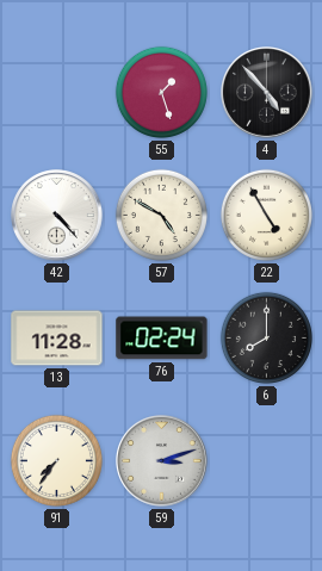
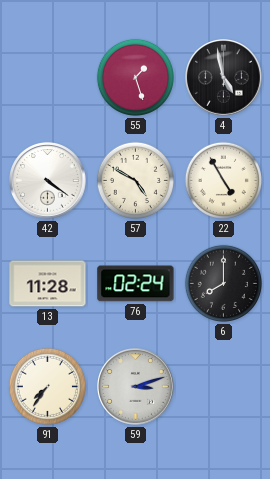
4: 4:53 -> 4:58
42: 4:23 -> 4:21
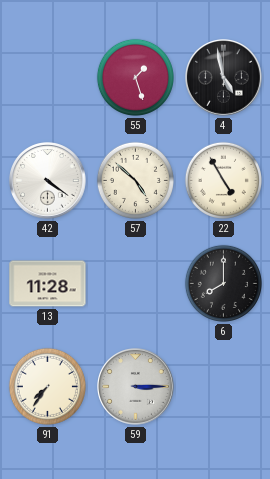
57: 4:50 -> 4:52
76: 02:24 -> none
59: 3:12 -> 3:15
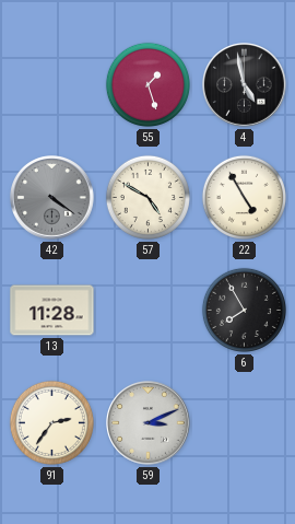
42 dial: white -> grey
57: 4:52 -> 4:50
6: 8:00 -> 7:55
91: 7:36 -> 2:36
59: 3:15 -> 3:11
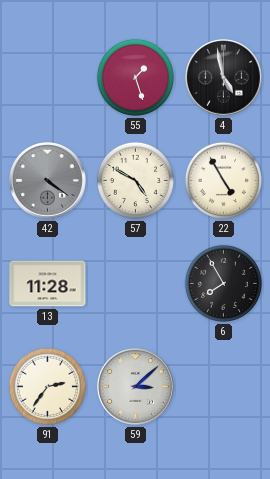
59: 3:11 -> 3:08
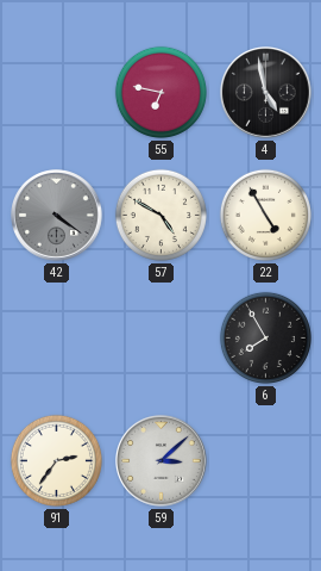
55: 1:27 -> 6:47
13: 11:28 -> none
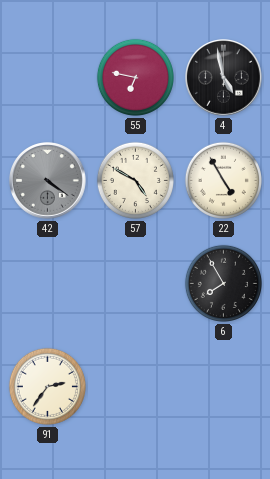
59: 3:08 -> none
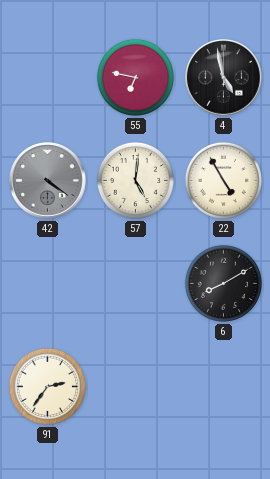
57: 4:50 -> 5:01
6: 7:55 -> 8:10
